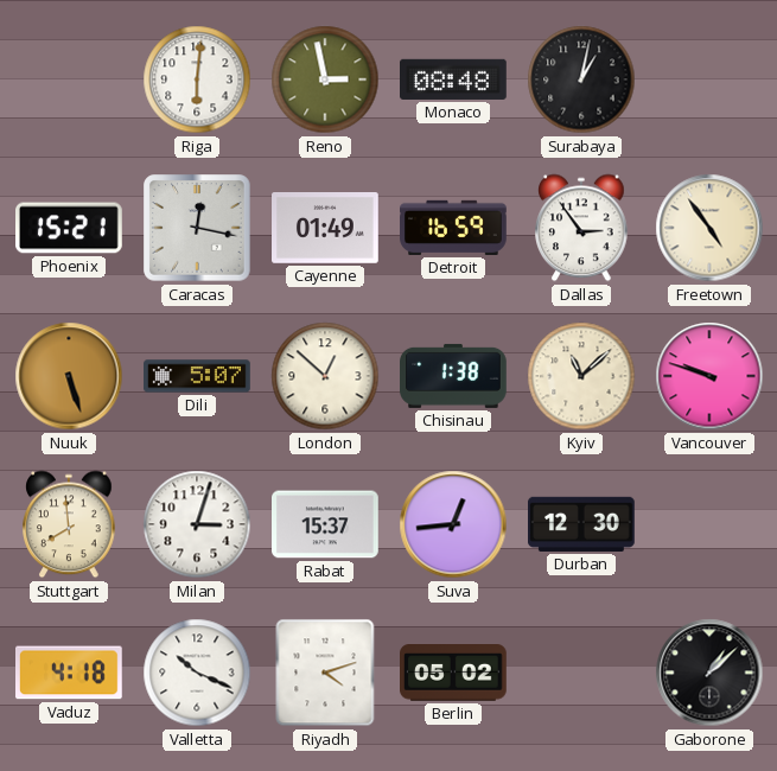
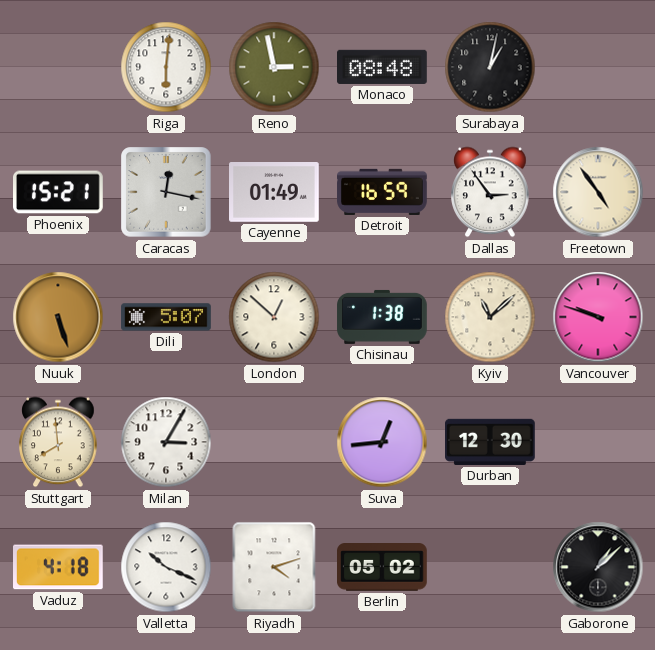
Milan: 3:03 -> 3:05
Rabat: 15:37 -> none
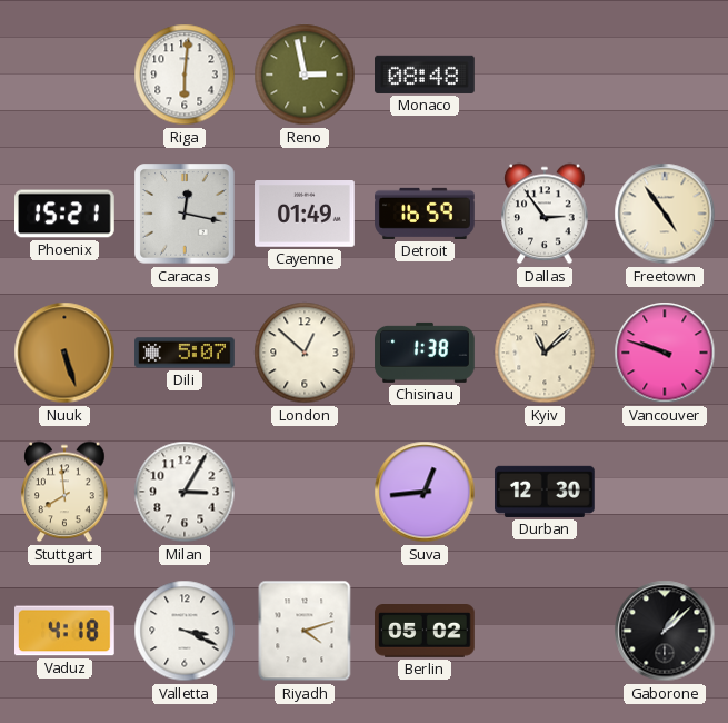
Surabaya: 1:02 -> none
Valletta: 10:19 -> 3:19
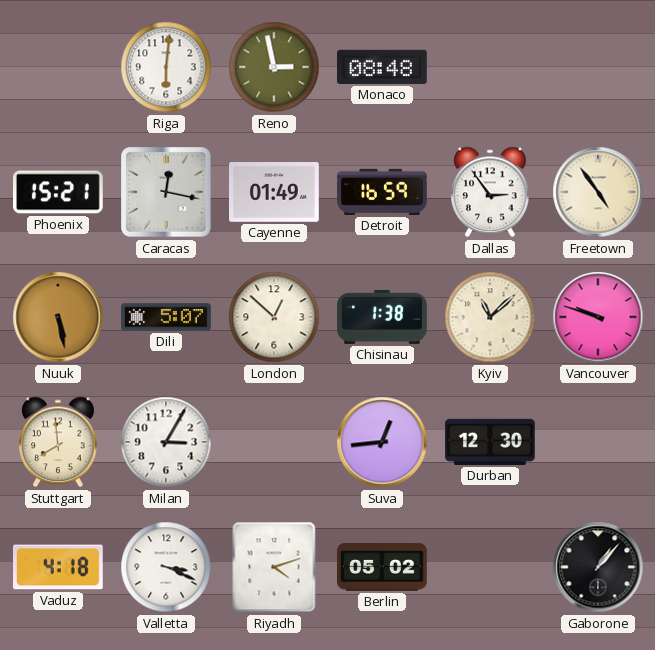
Nuuk: 5:27 -> 5:28
Gaborone: 1:08 -> 1:07
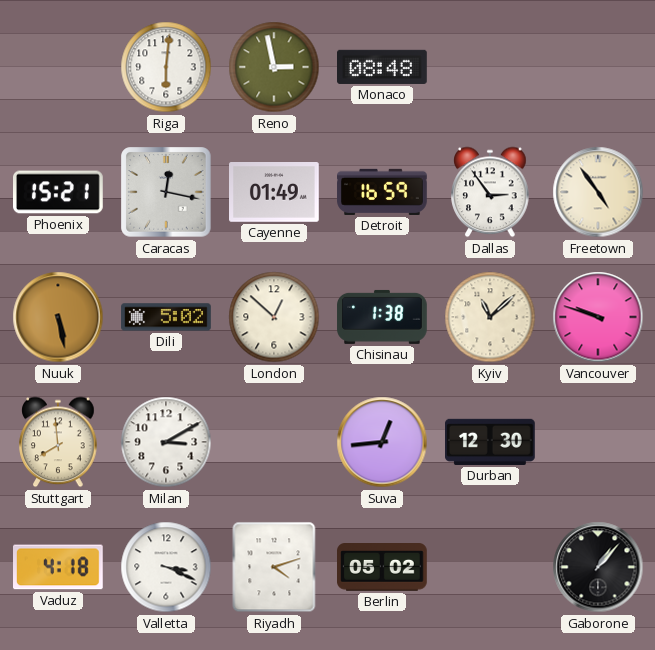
Dili: 5:07 -> 5:02
Milan: 3:05 -> 3:10
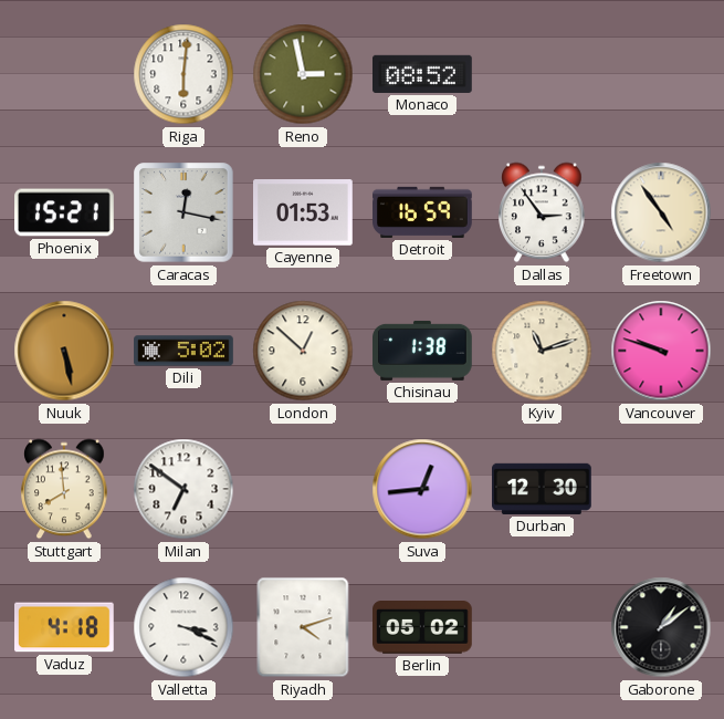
Monaco: 08:48 -> 08:52
Cayenne: 01:49 -> 01:53
Kyiv: 11:08 -> 11:12
Milan: 3:10 -> 6:51
Gaborone: 1:07 -> 1:09
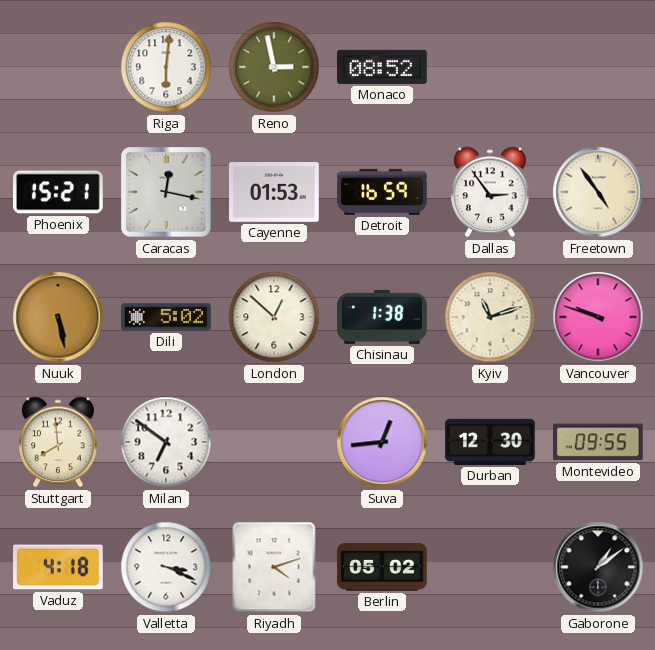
Montevideo: none -> 09:55
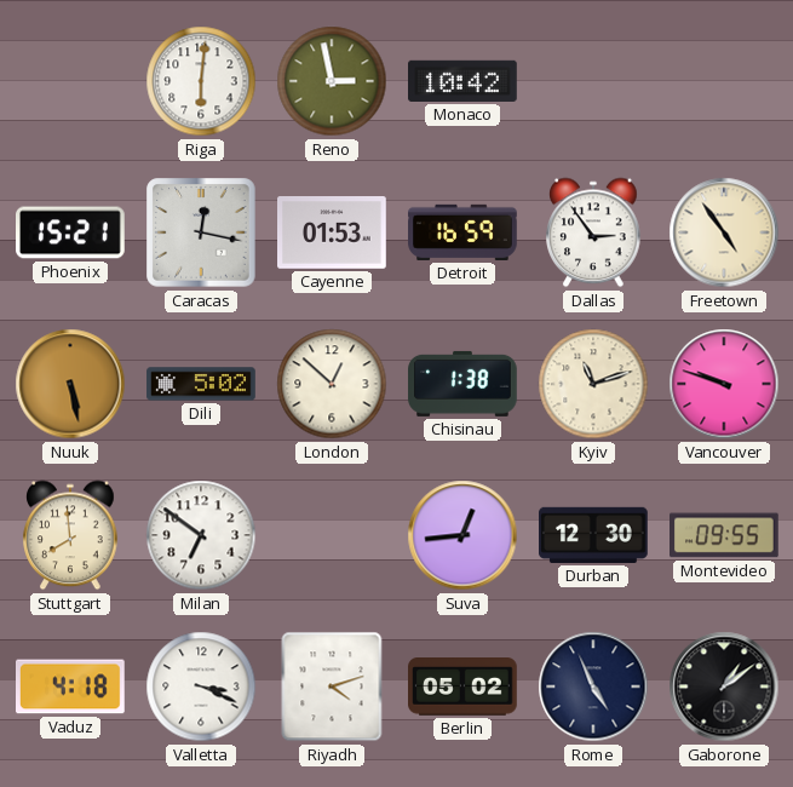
Monaco: 08:52 -> 10:42
Rome: none -> 4:56
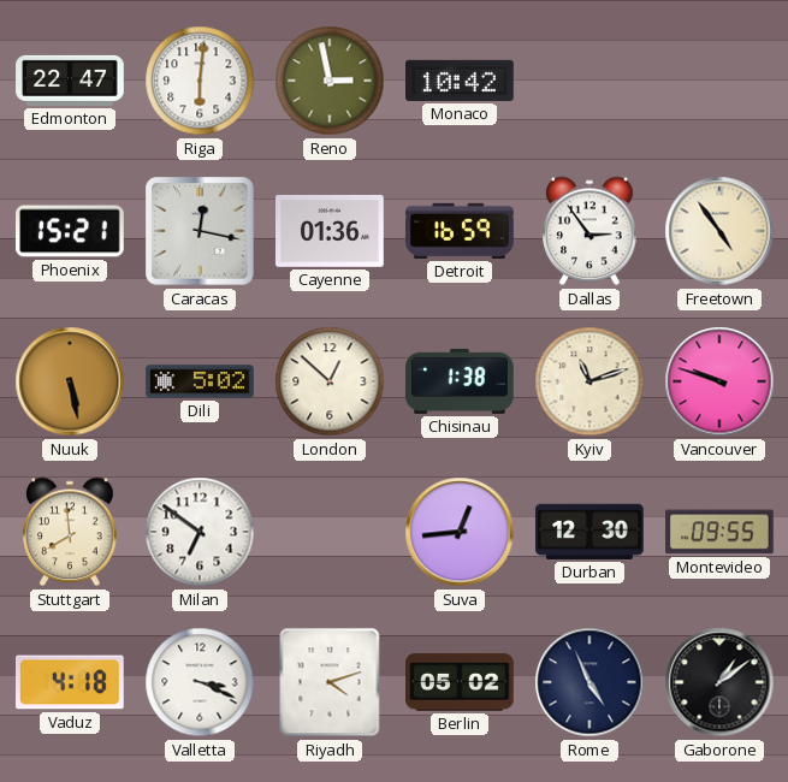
Edmonton: none -> 22:47
Cayenne: 01:53 -> 01:36
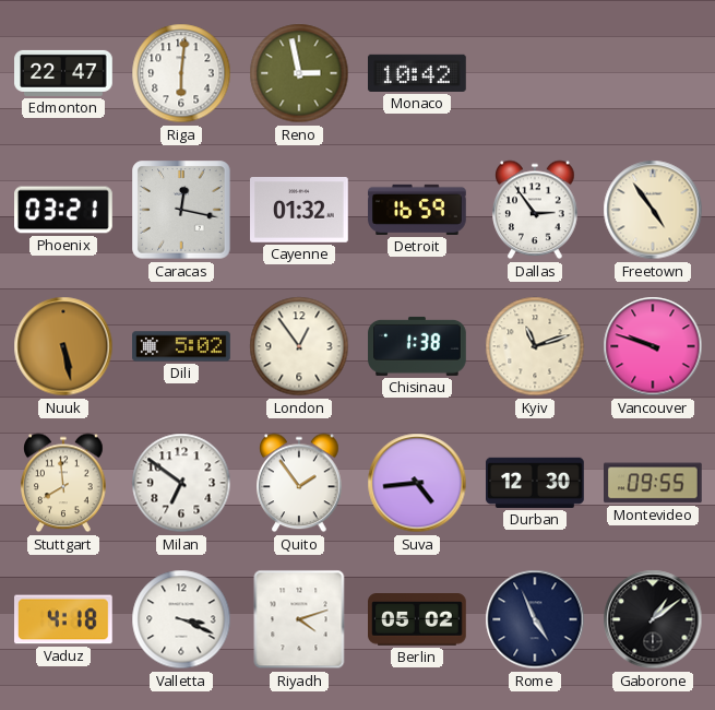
Phoenix: 15:21 -> 03:21
Cayenne: 01:36 -> 01:32
London: 12:52 -> 12:54
Quito: none -> 1:54
Suva: 12:44 -> 4:44
